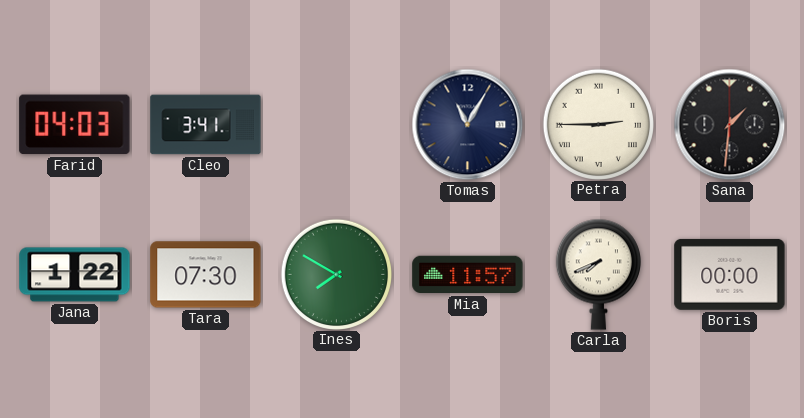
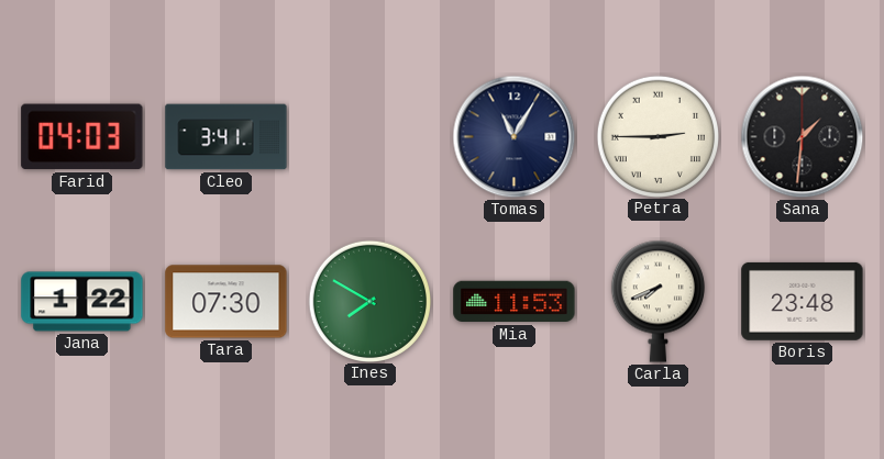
Mia: 11:57 -> 11:53
Boris: 00:00 -> 23:48
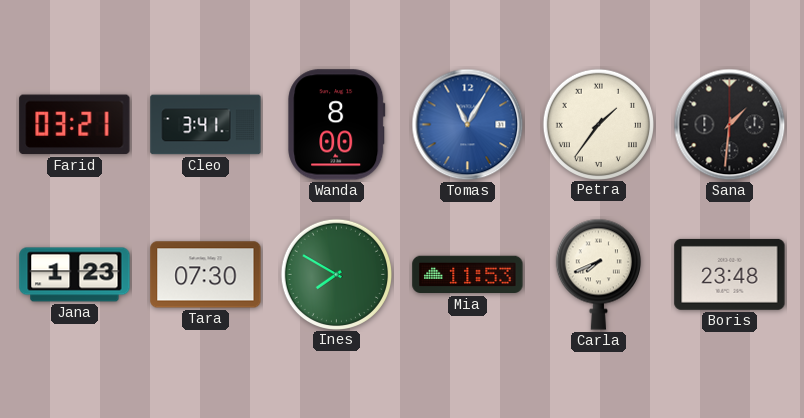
Farid: 04:03 -> 03:21
Wanda: none -> 8:00
Tomas dial: navy -> blue
Petra: 2:45 -> 1:36
Jana: 1:22 -> 1:23
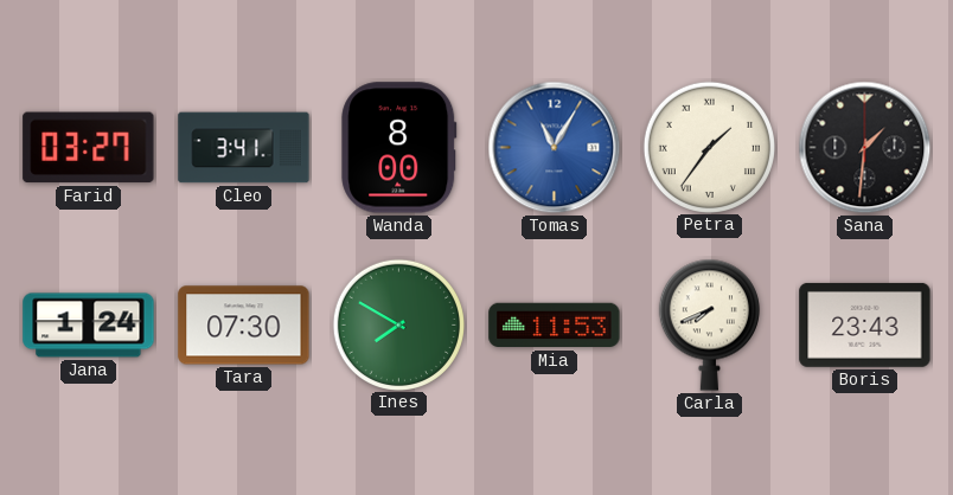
Farid: 03:21 -> 03:27
Jana: 1:23 -> 1:24
Boris: 23:48 -> 23:43
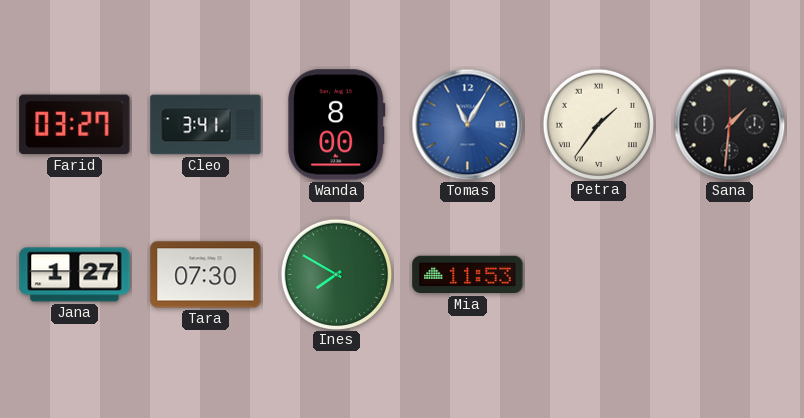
Jana: 1:24 -> 1:27
Carla: 7:41 -> none
Boris: 23:43 -> none
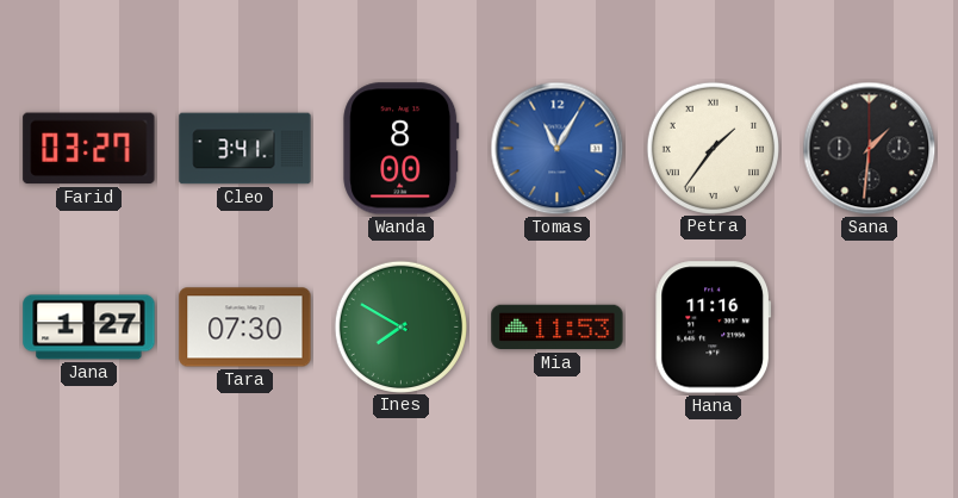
Hana: none -> 11:16
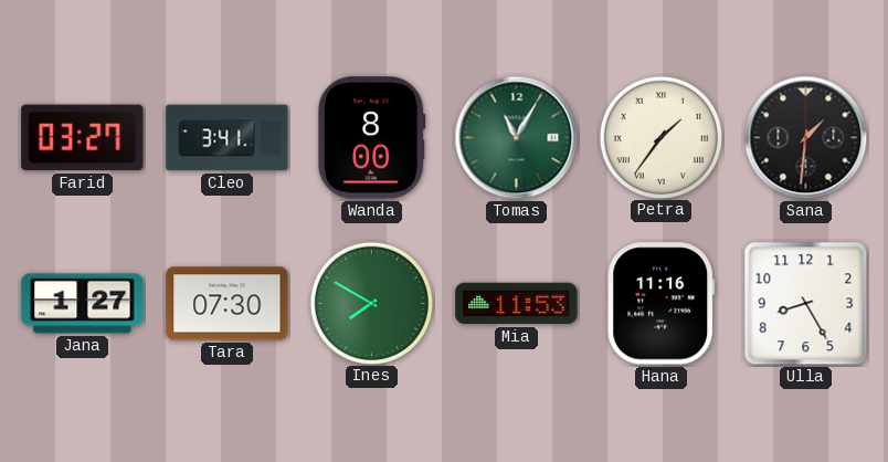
Tomas dial: blue -> green
Ulla: none -> 8:25
